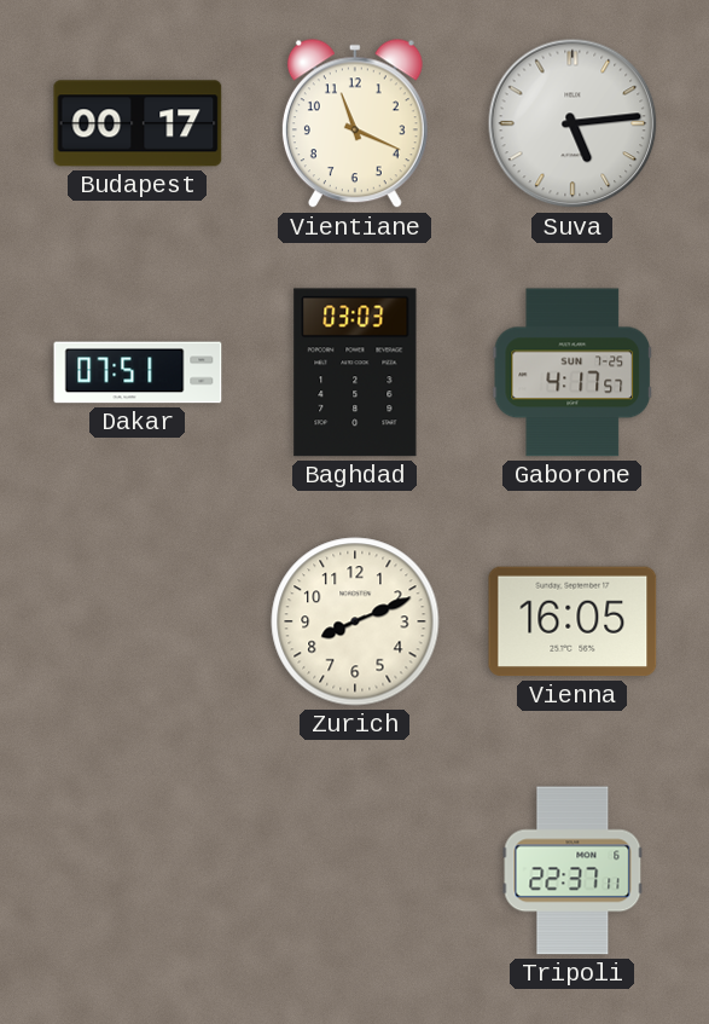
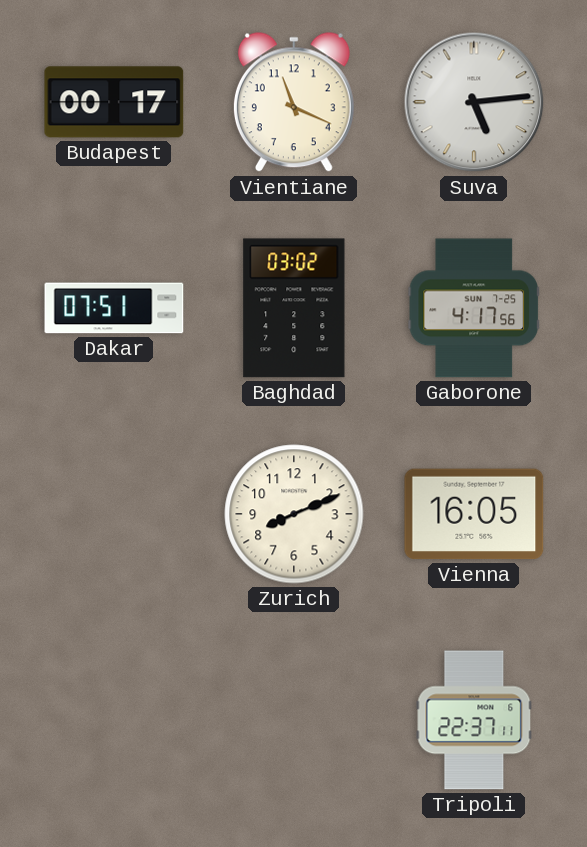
Baghdad: 03:03 -> 03:02
Gaborone: 4:17:57 -> 4:17:56
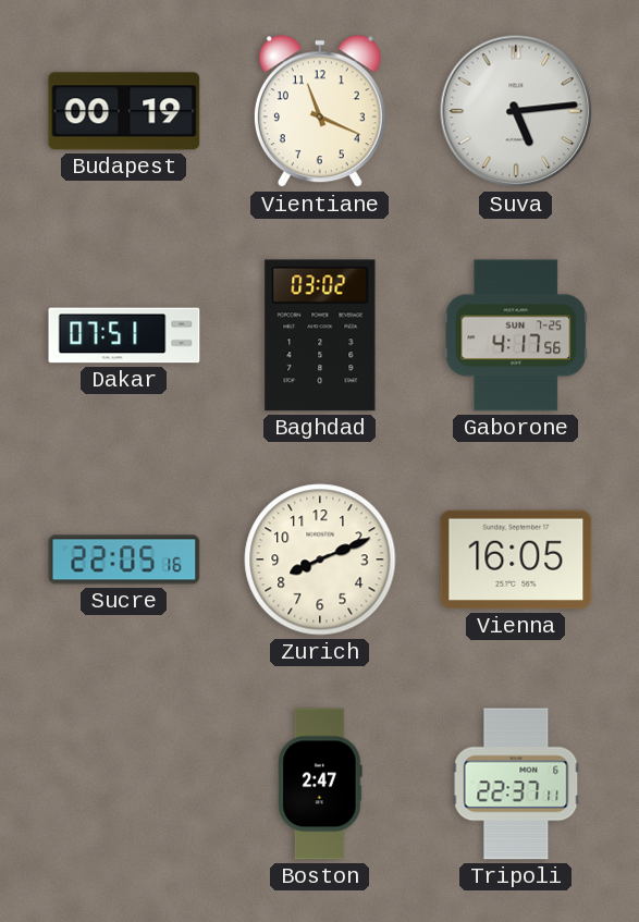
Budapest: 00:17 -> 00:19
Sucre: none -> 22:05
Boston: none -> 2:47
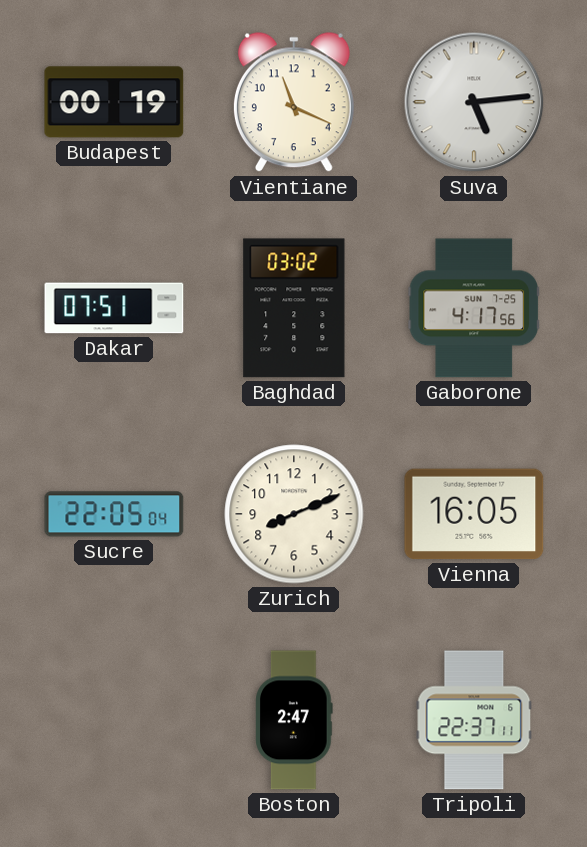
Sucre: 22:05:16 -> 22:05:04
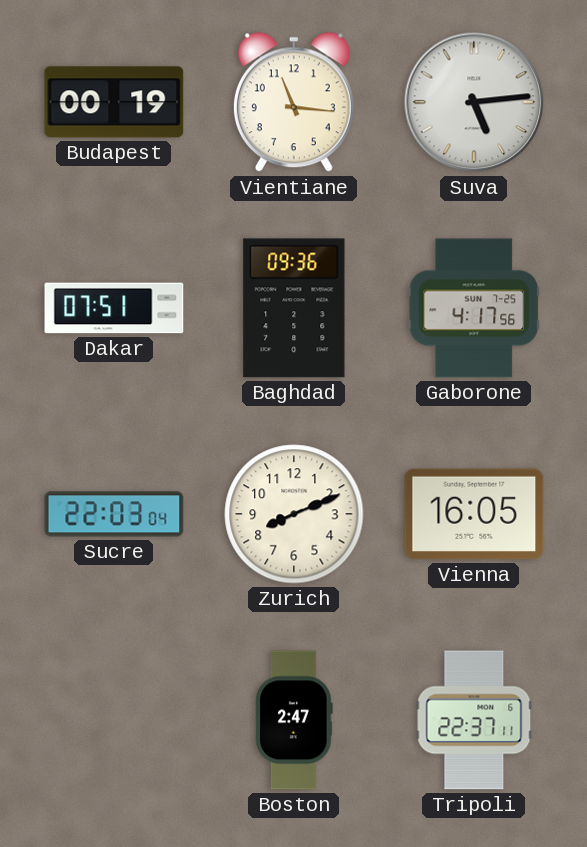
Vientiane: 11:19 -> 11:16
Baghdad: 03:02 -> 09:36
Sucre: 22:05 -> 22:03
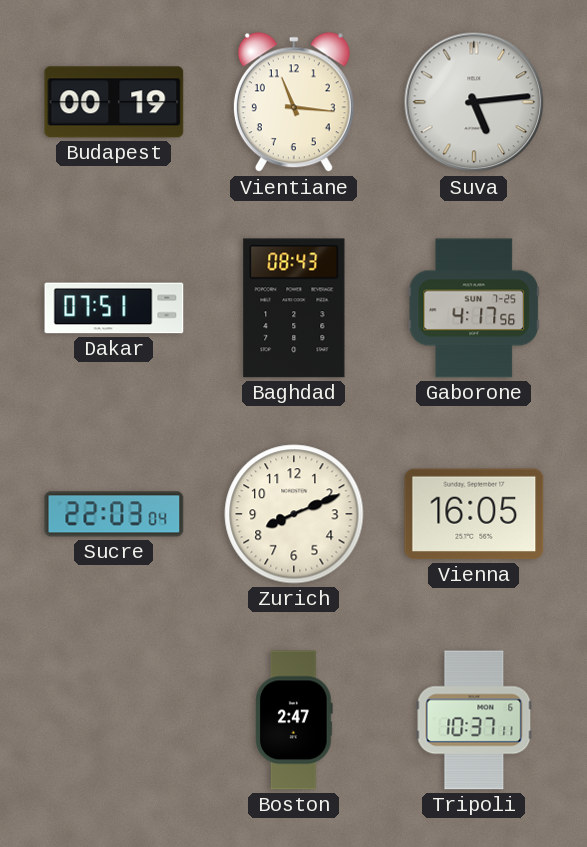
Baghdad: 09:36 -> 08:43
Tripoli: 22:37 -> 10:37
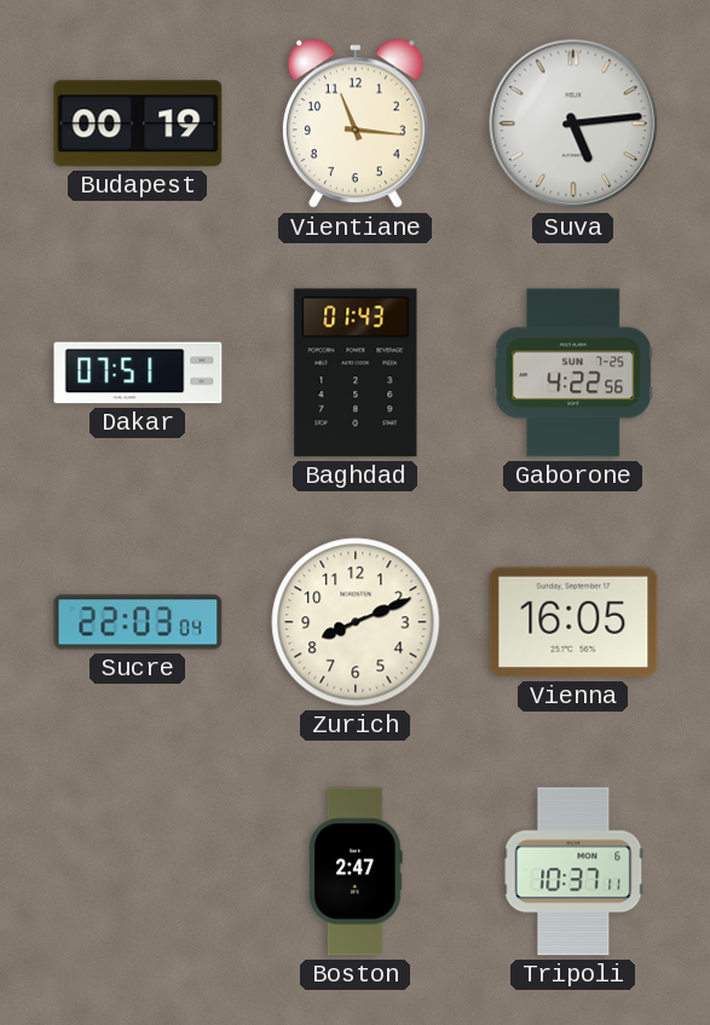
Baghdad: 08:43 -> 01:43
Gaborone: 4:17 -> 4:22
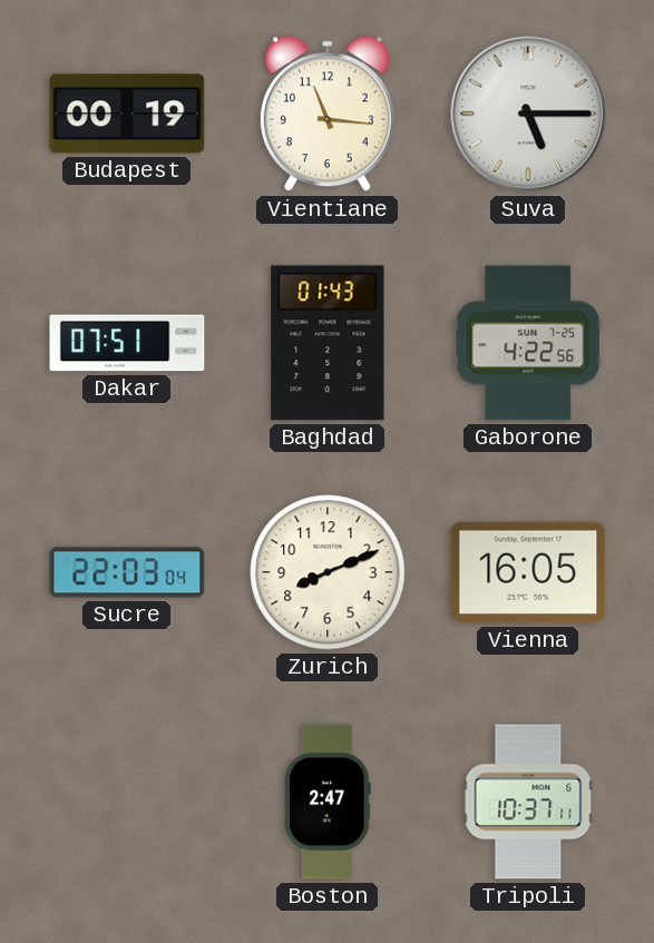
Suva: 5:14 -> 5:15
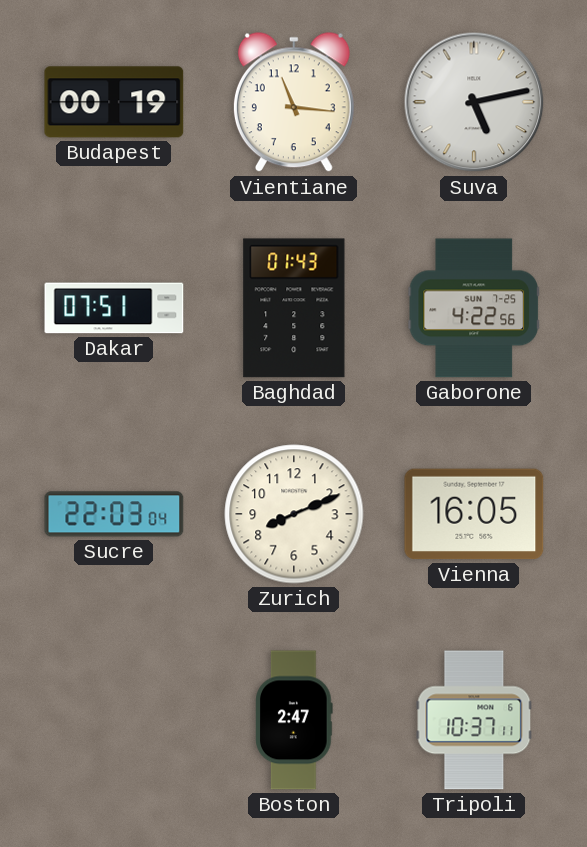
Suva: 5:15 -> 5:13
